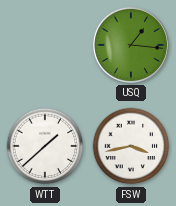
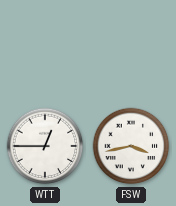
USQ: 1:16 -> none
WTT: 1:38 -> 12:45
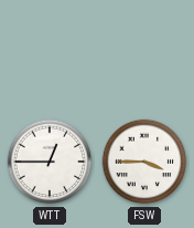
FSW: 3:43 -> 3:45
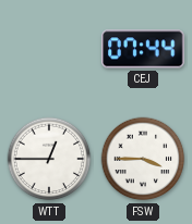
CEJ: none -> 07:44
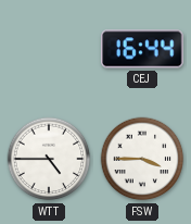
CEJ: 07:44 -> 16:44
WTT: 12:45 -> 4:45
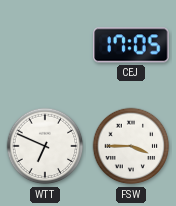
CEJ: 16:44 -> 17:05
WTT: 4:45 -> 6:49
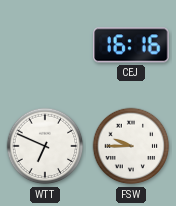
CEJ: 17:05 -> 16:16
FSW: 3:45 -> 9:45
